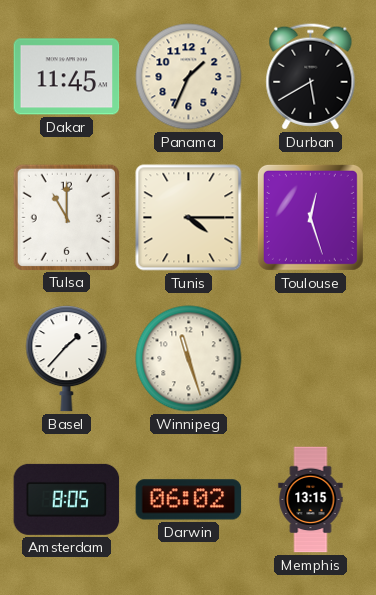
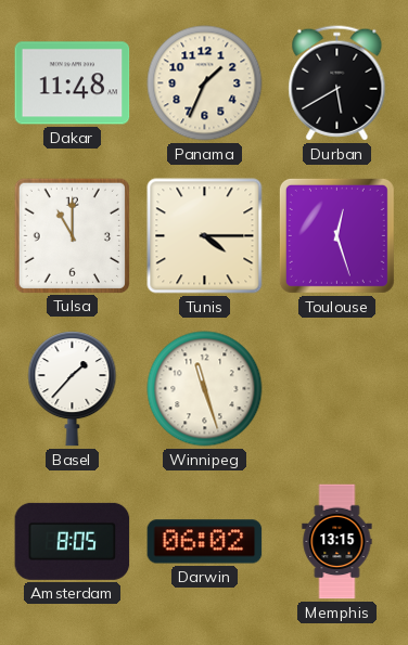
Dakar: 11:45 -> 11:48
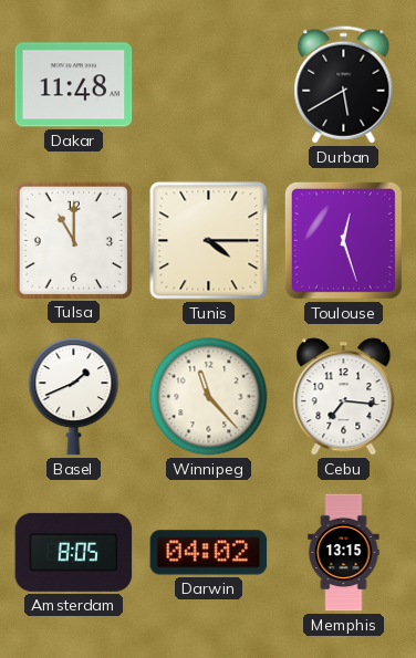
Panama: 1:34 -> none
Basel: 1:37 -> 1:41
Winnipeg: 11:27 -> 11:23
Cebu: none -> 7:16
Darwin: 06:02 -> 04:02
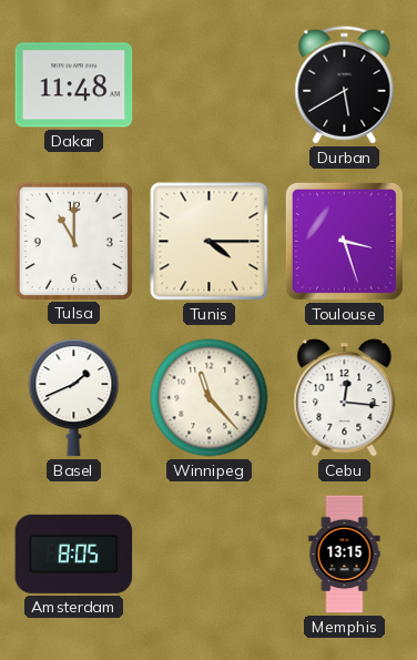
Toulouse: 12:27 -> 3:27
Cebu: 7:16 -> 12:16
Darwin: 04:02 -> none
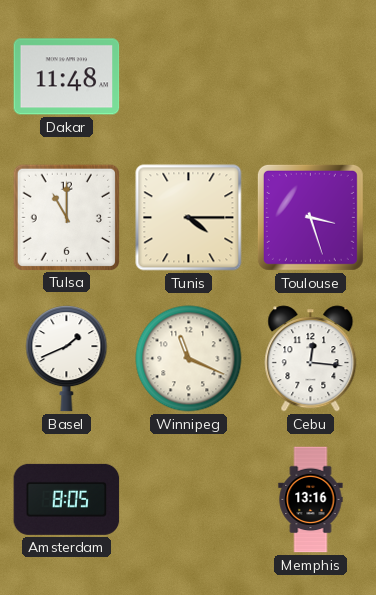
Durban: 5:40 -> none
Winnipeg: 11:23 -> 11:19
Memphis: 13:15 -> 13:16
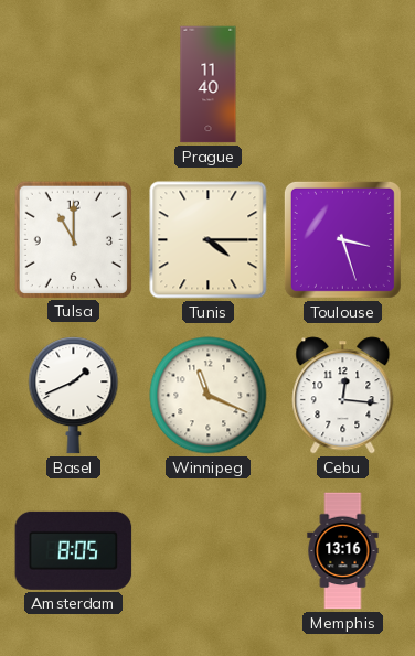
Dakar: 11:48 -> none
Prague: none -> 11:40
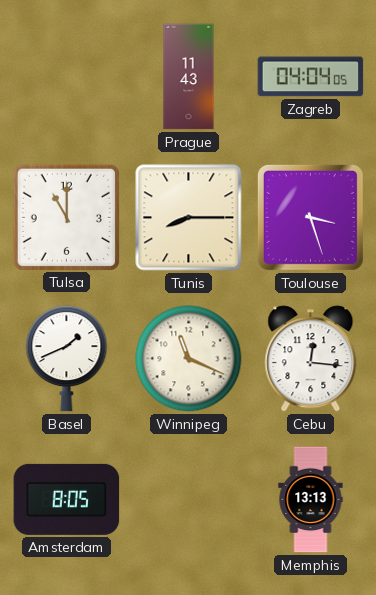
Prague: 11:40 -> 11:43
Zagreb: none -> 04:04
Tunis: 4:15 -> 8:15
Memphis: 13:16 -> 13:13
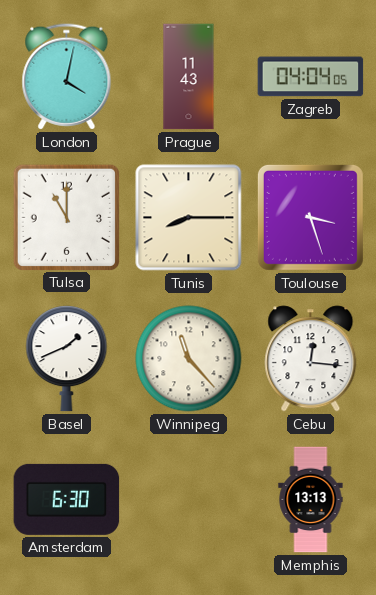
London: none -> 4:02
Winnipeg: 11:19 -> 11:23
Amsterdam: 8:05 -> 6:30
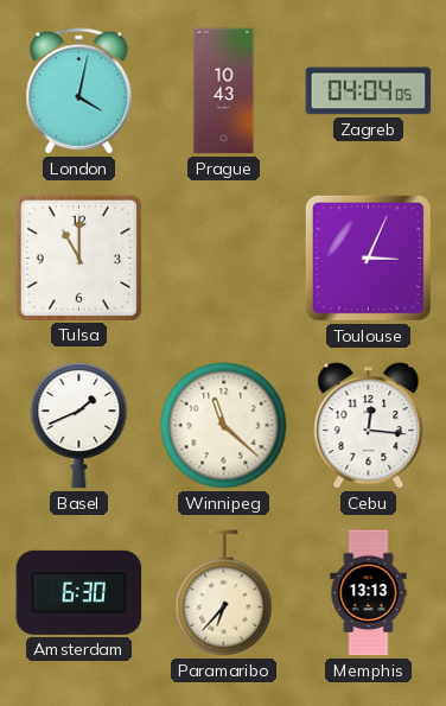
Prague: 11:43 -> 10:43
Tunis: 8:15 -> none
Toulouse: 3:27 -> 3:04
Winnipeg: 11:23 -> 11:22
Paramaribo: none -> 6:37
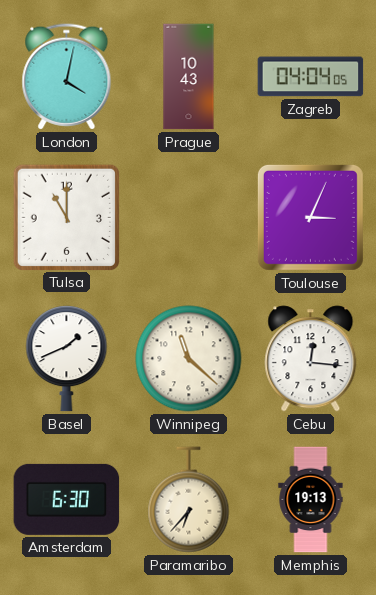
Memphis: 13:13 -> 19:13
